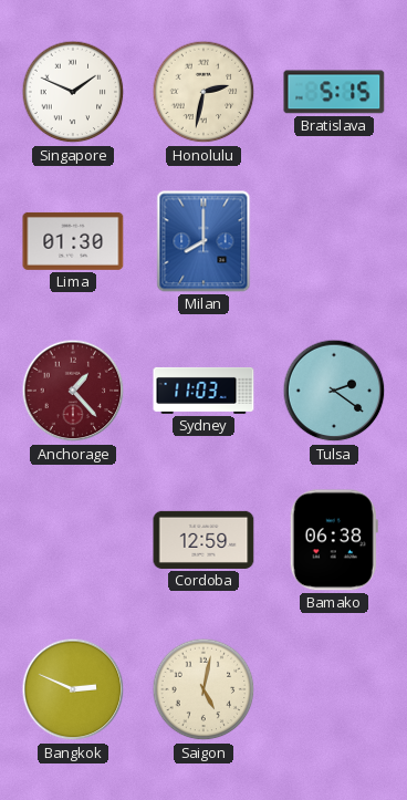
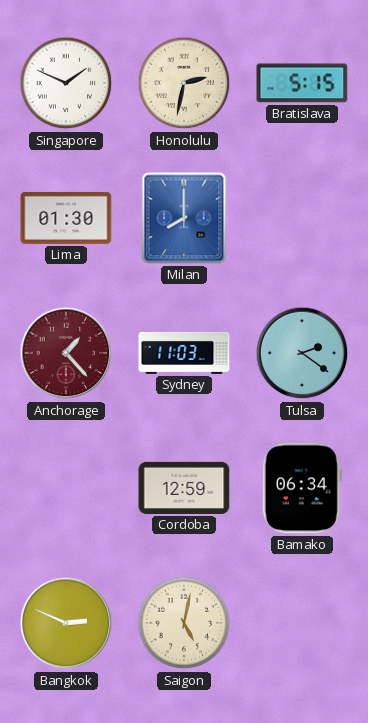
Bamako: 06:38 -> 06:34
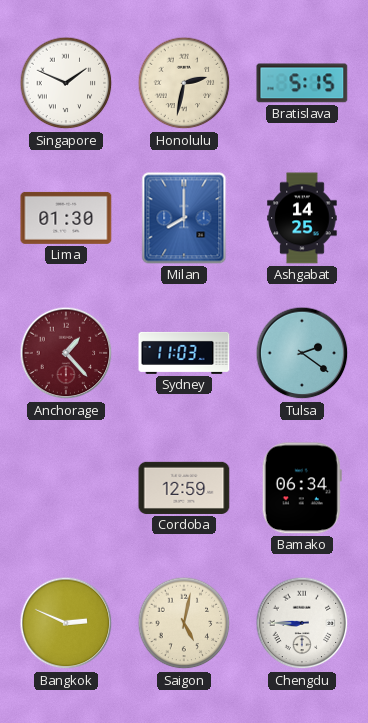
Ashgabat: none -> 14:25
Chengdu: none -> 8:45
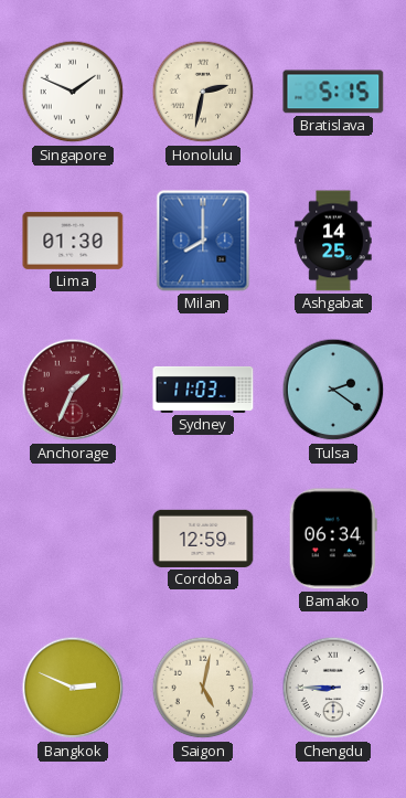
Anchorage: 1:23 -> 1:34
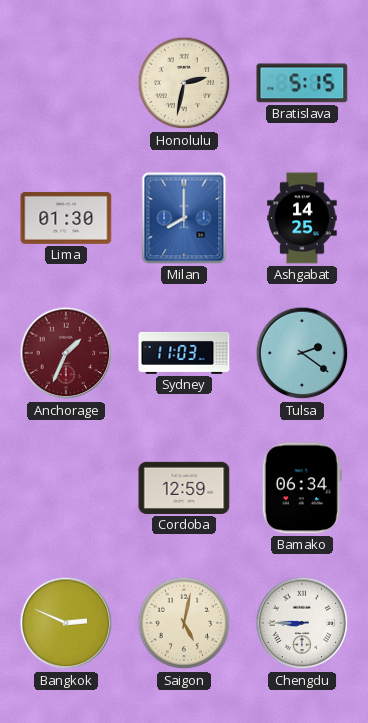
Singapore: 1:49 -> none
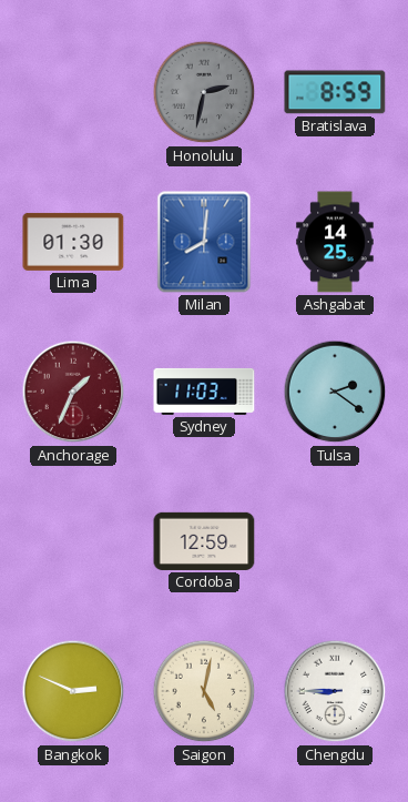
Honolulu dial: cream -> grey
Bratislava: 5:15 -> 8:59
Milan: 8:00 -> 8:01
Bamako: 06:34 -> none
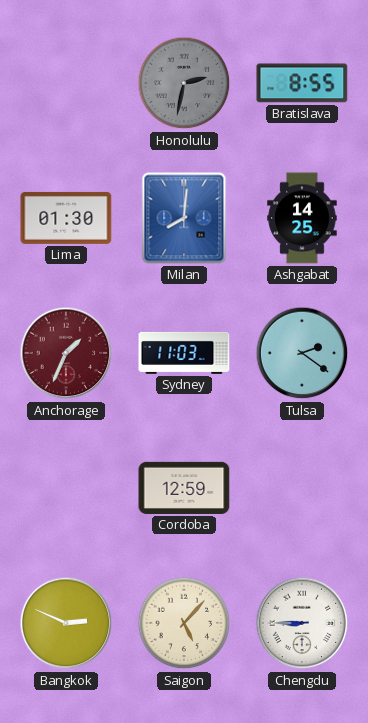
Bratislava: 8:59 -> 8:55
Saigon: 5:02 -> 5:07
